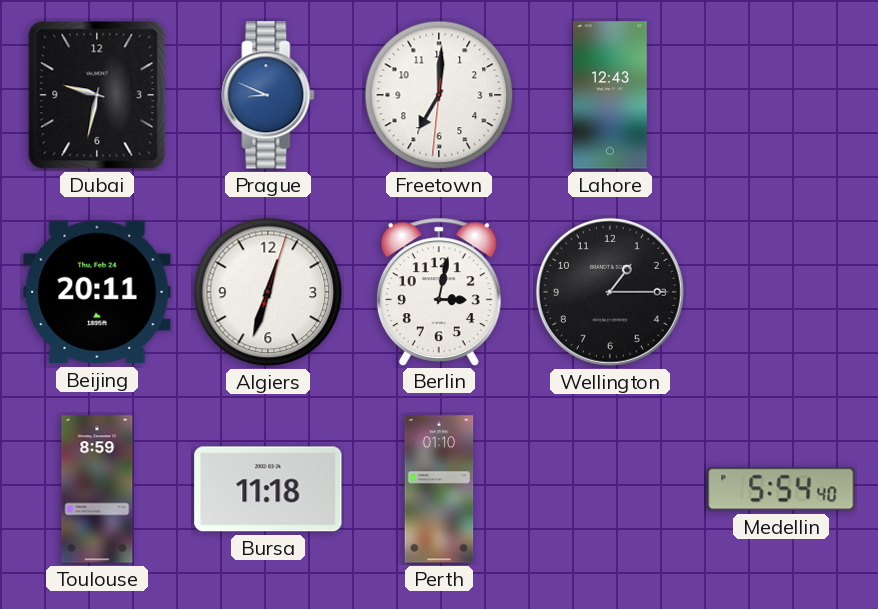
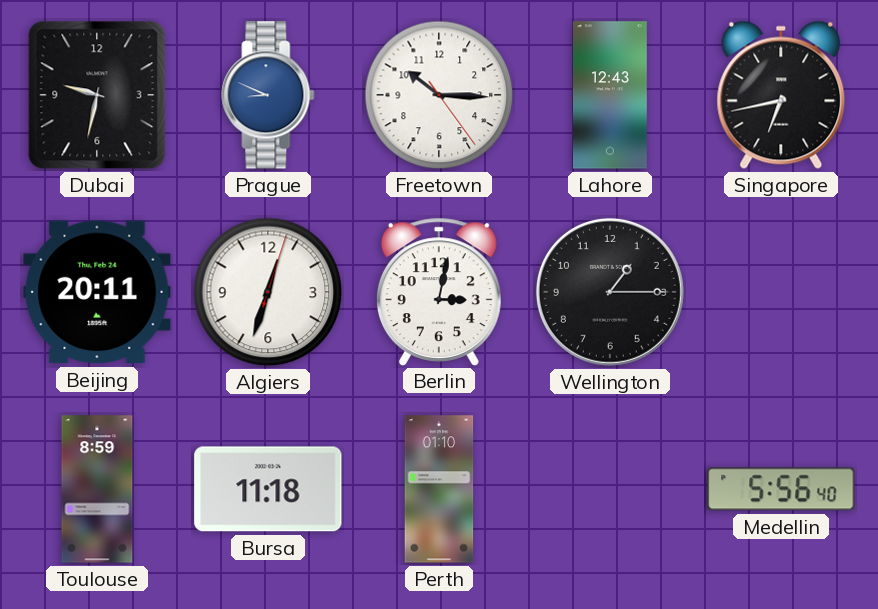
Freetown: 7:00 -> 10:15
Singapore: none -> 6:43
Medellin: 5:54 -> 5:56
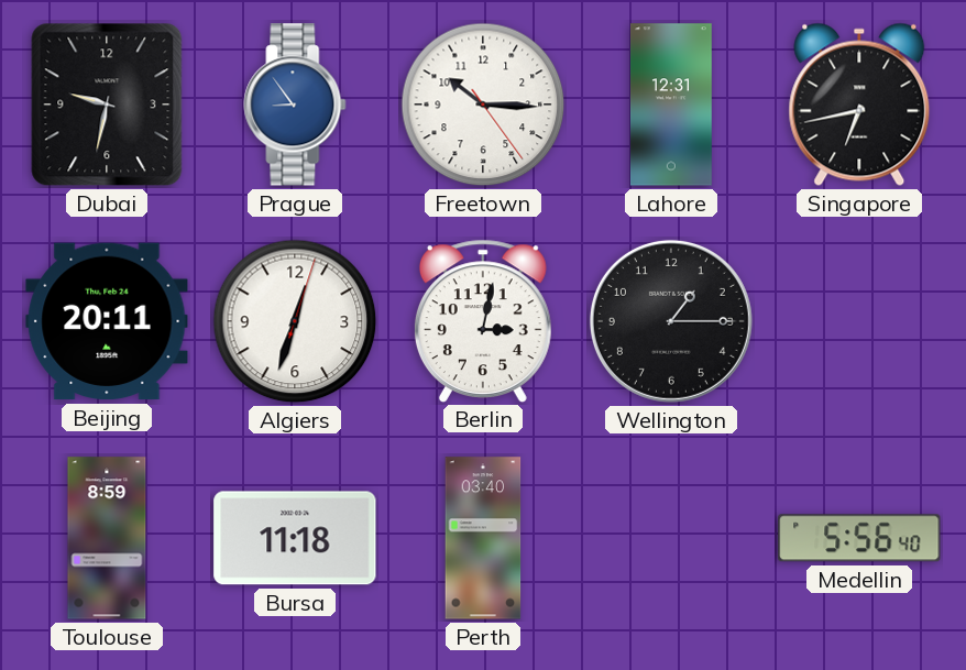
Prague: 8:49 -> 8:54
Lahore: 12:43 -> 12:31
Perth: 01:10 -> 03:40
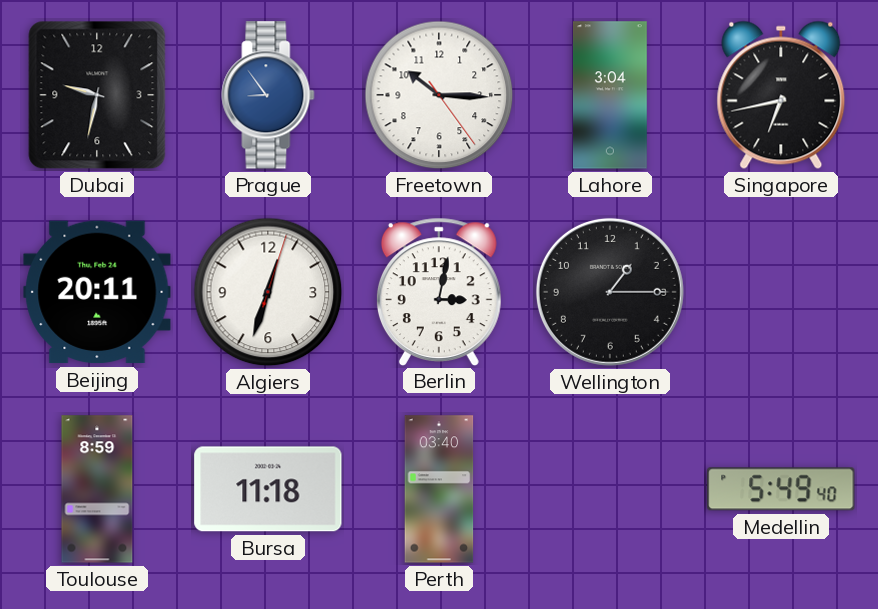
Lahore: 12:31 -> 3:04
Medellin: 5:56 -> 5:49
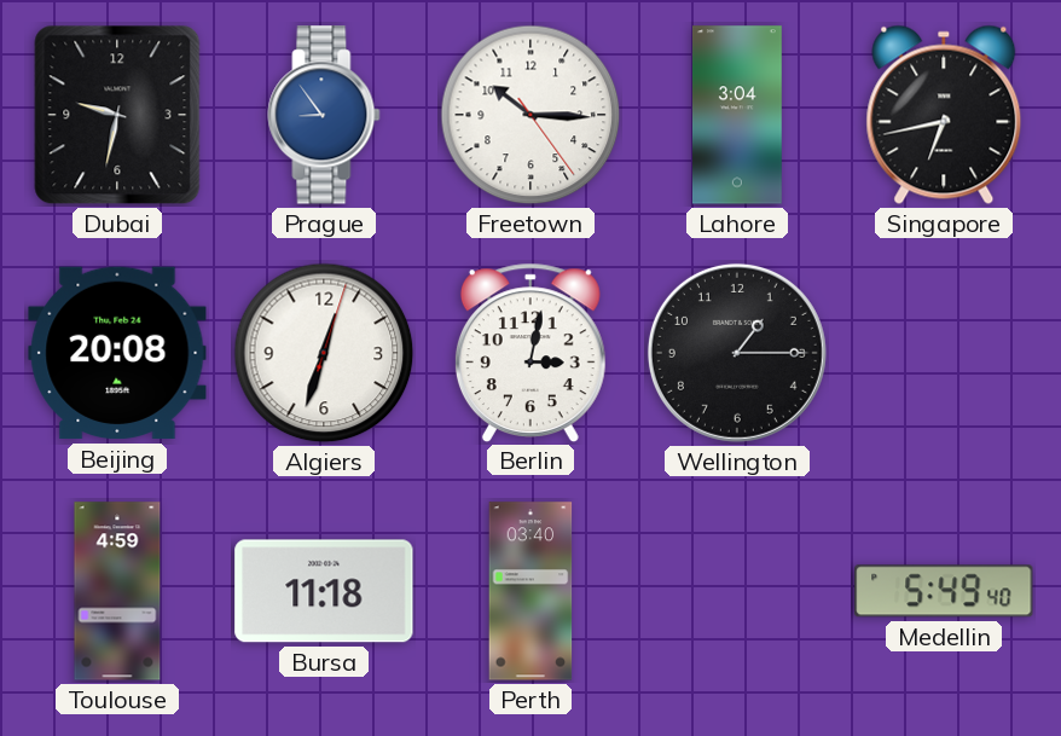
Beijing: 20:11 -> 20:08
Toulouse: 8:59 -> 4:59
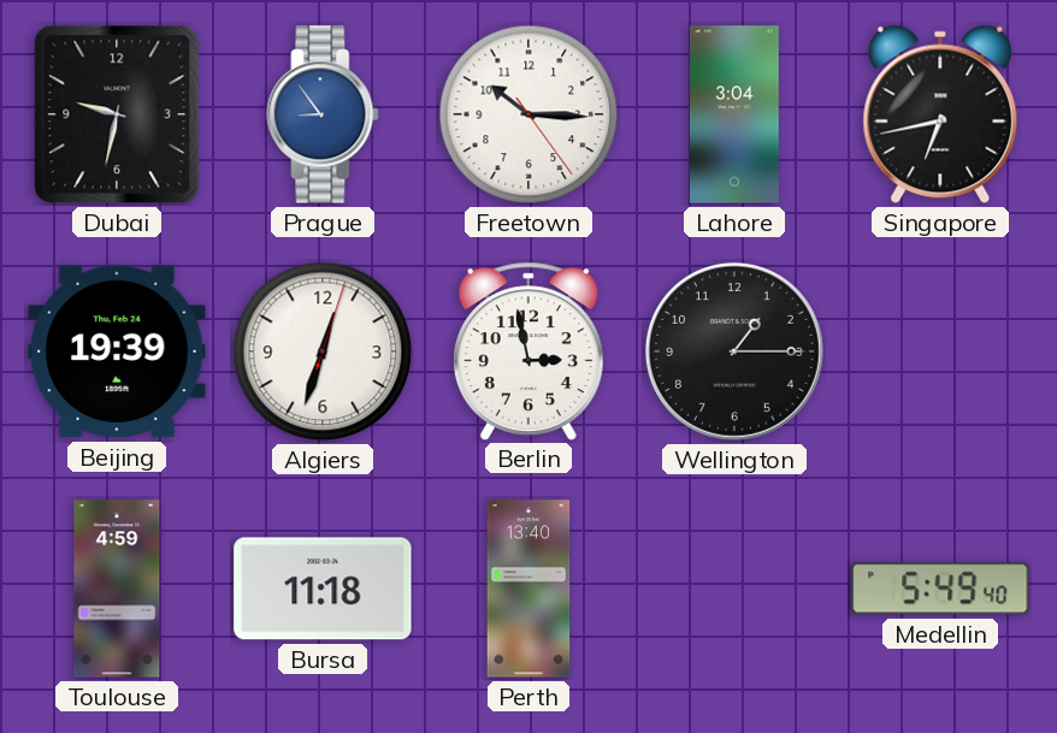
Beijing: 20:08 -> 19:39
Berlin: 3:02 -> 2:58
Perth: 03:40 -> 13:40
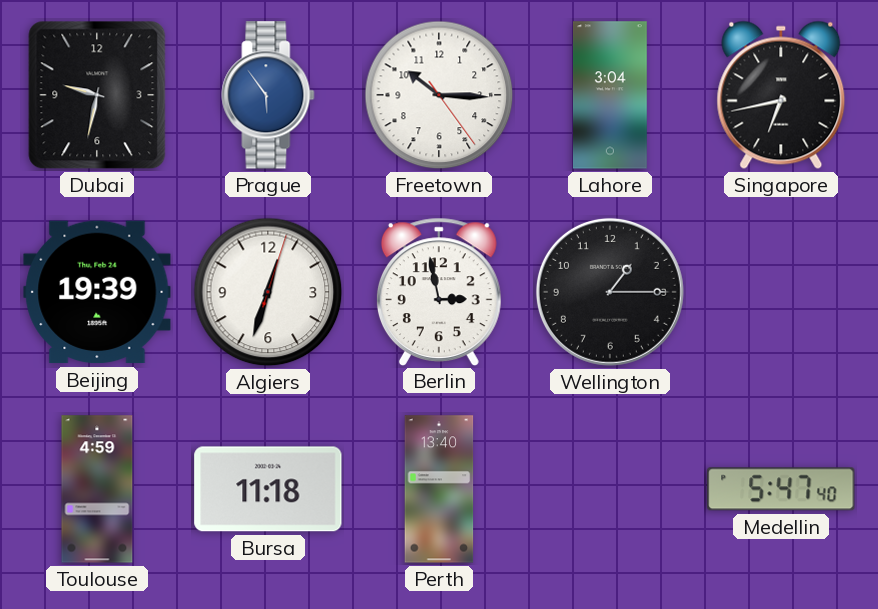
Prague: 8:54 -> 5:54
Medellin: 5:49 -> 5:47
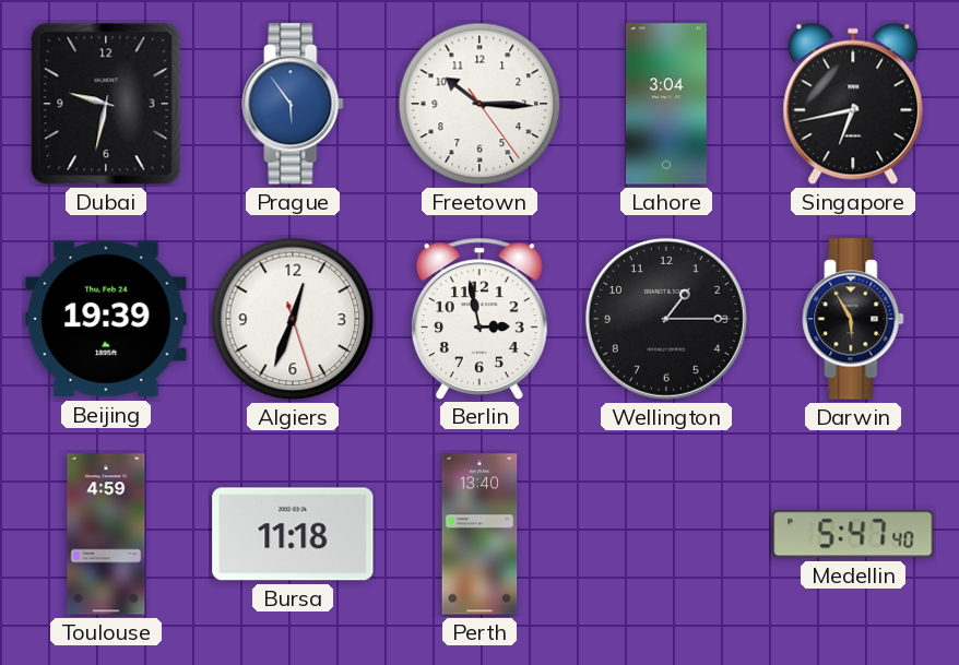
Algiers: 12:33:03 -> 12:33:27
Darwin: none -> 5:55
